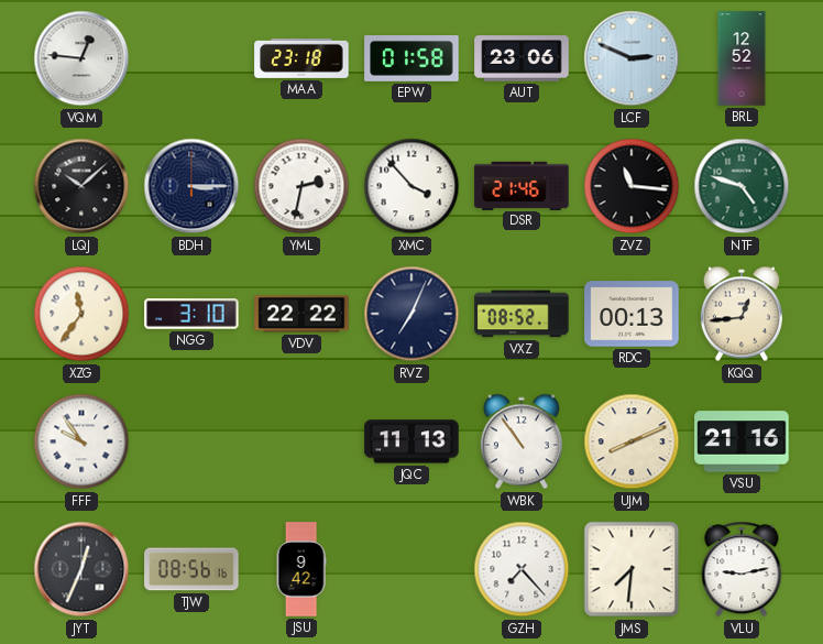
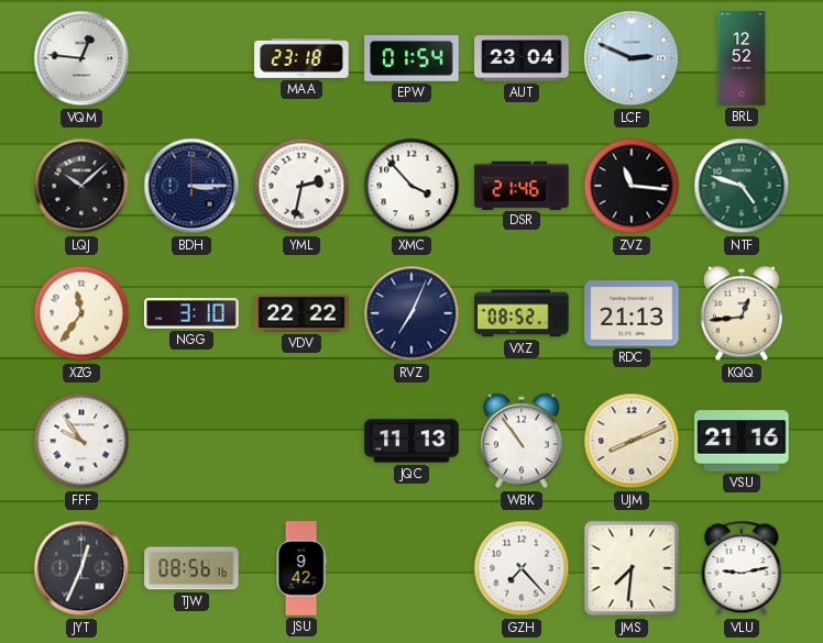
EPW: 01:58 -> 01:54
AUT: 23:06 -> 23:04
RDC: 00:13 -> 21:13
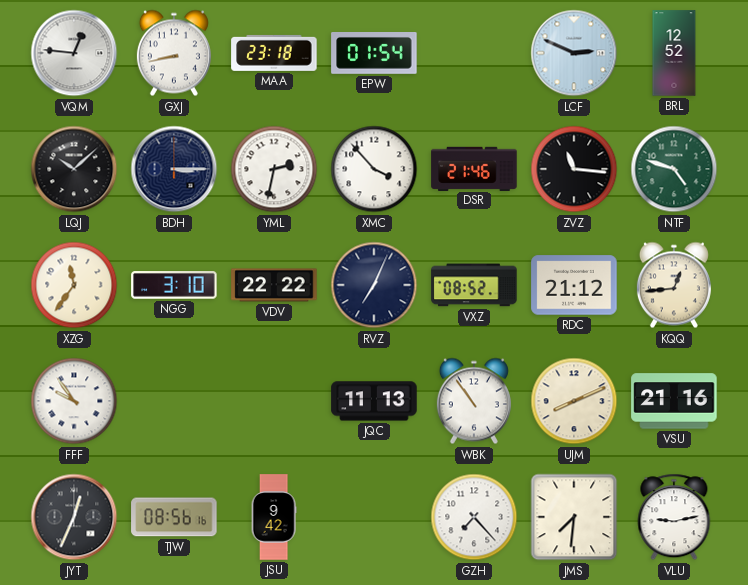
GXJ: none -> 8:43
AUT: 23:04 -> none
RDC: 21:13 -> 21:12
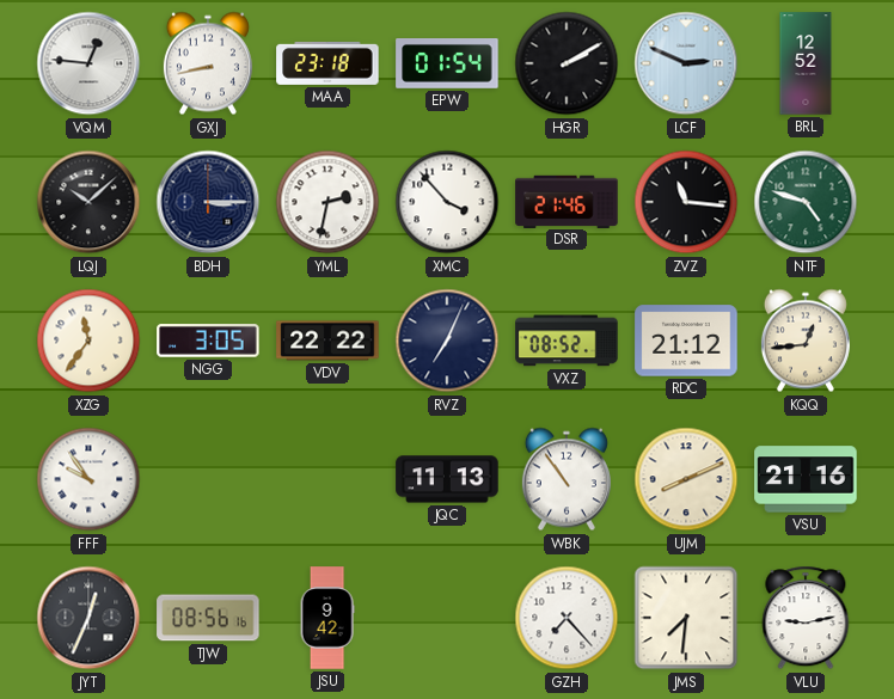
HGR: none -> 2:10
NGG: 3:10 -> 3:05
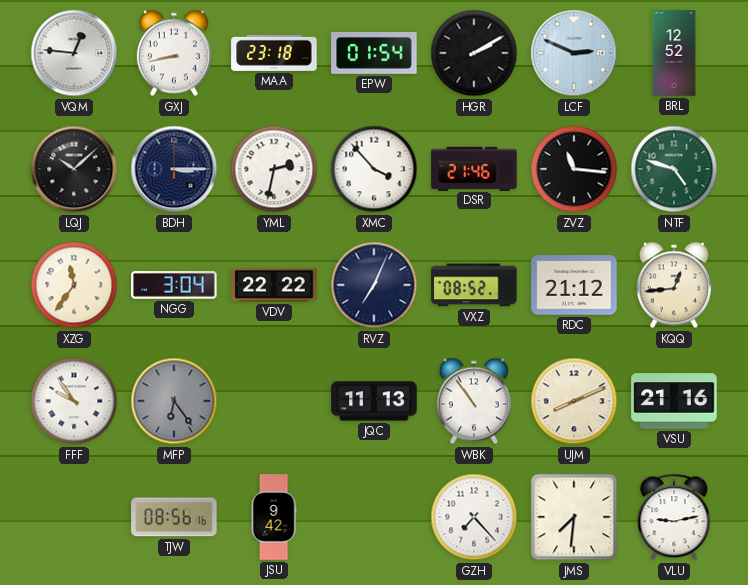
NGG: 3:05 -> 3:04
MFP: none -> 6:24
JYT: 12:34 -> none
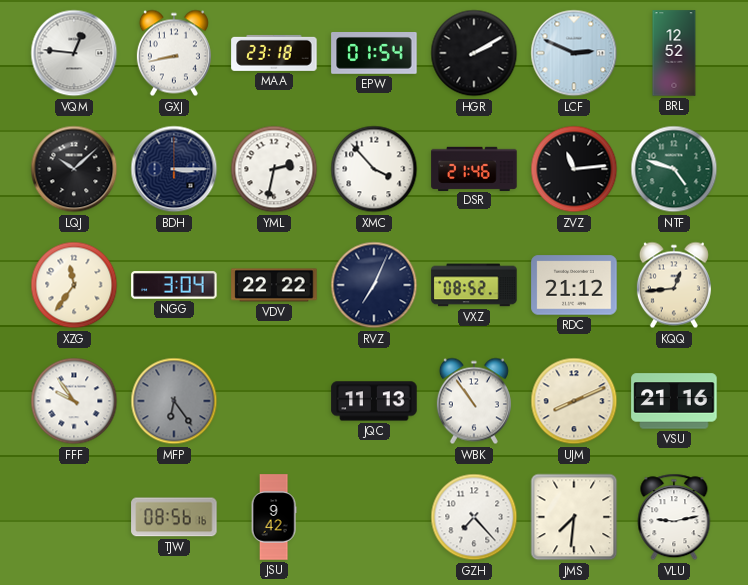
ZVZ: 11:16 -> 11:14
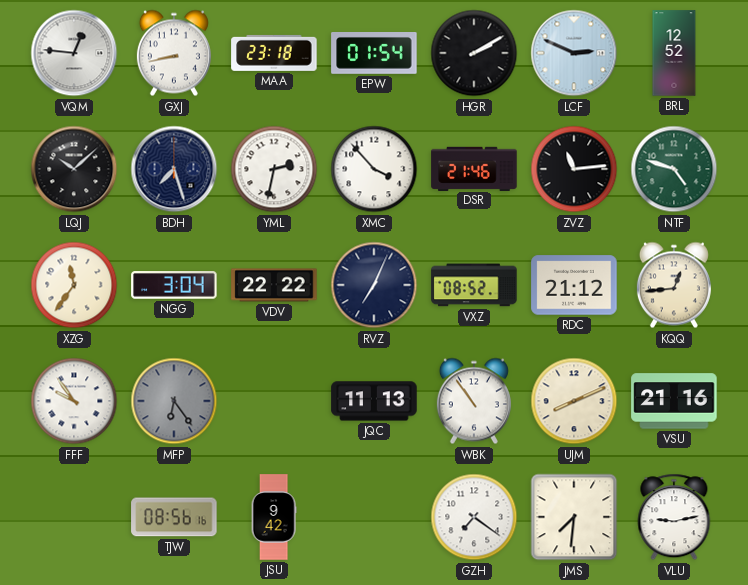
BDH: 3:15 -> 7:27
GZH: 7:23 -> 7:21
